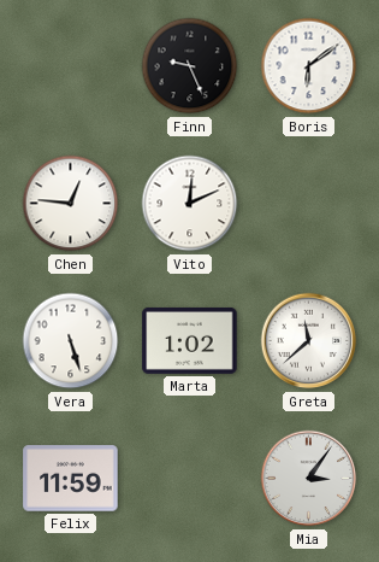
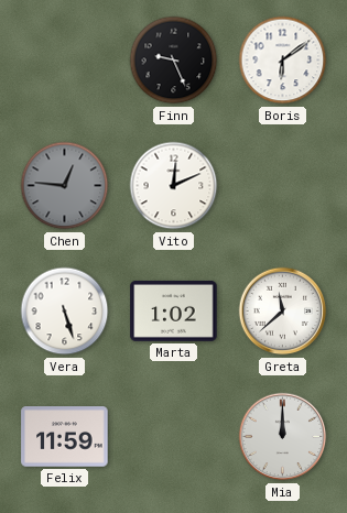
Chen dial: white -> grey
Mia: 3:06 -> 12:00
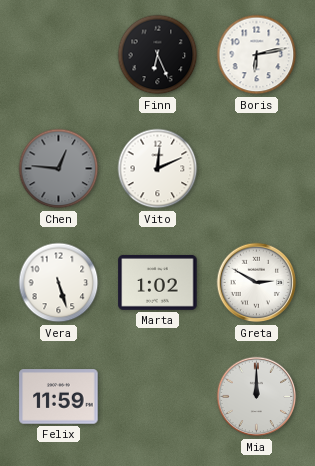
Finn: 9:26 -> 6:26
Boris: 6:09 -> 6:13
Greta: 11:38 -> 2:50
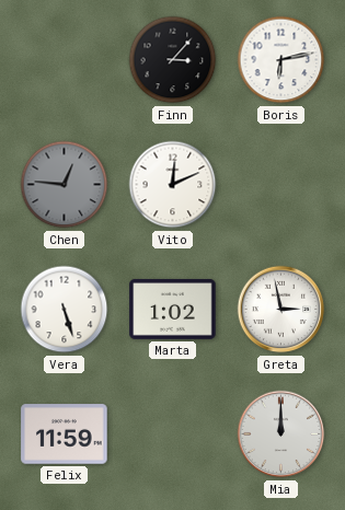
Finn: 6:26 -> 3:07
Greta: 2:50 -> 2:58
